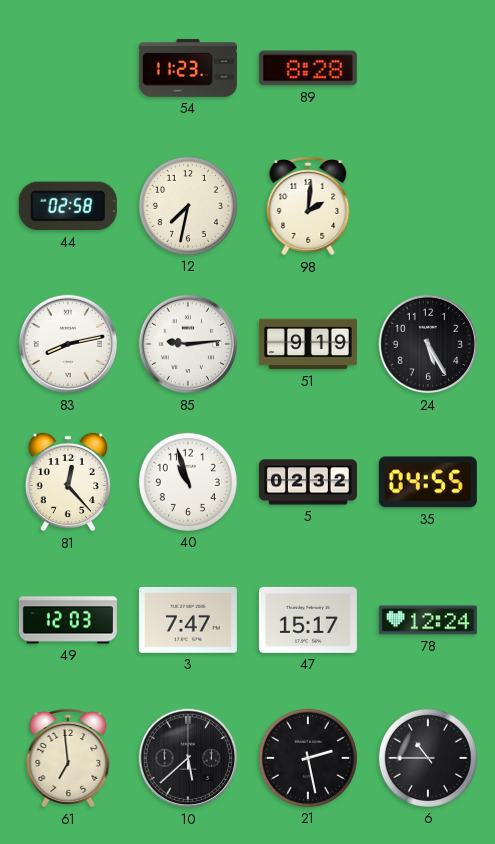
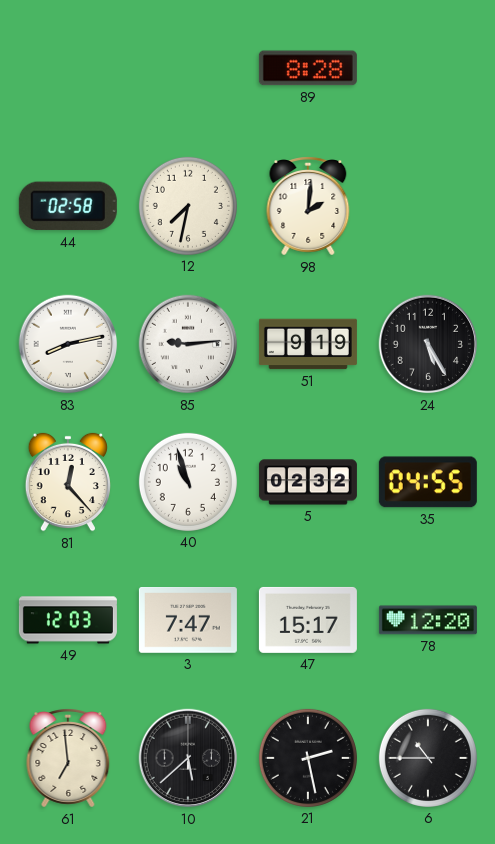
54: 11:23 -> none
78: 12:24 -> 12:20
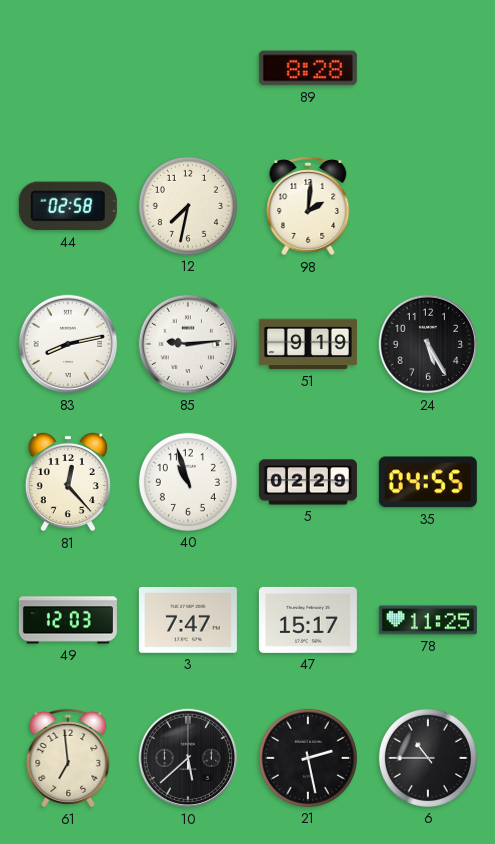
5: 02:32 -> 02:29
78: 12:20 -> 11:25
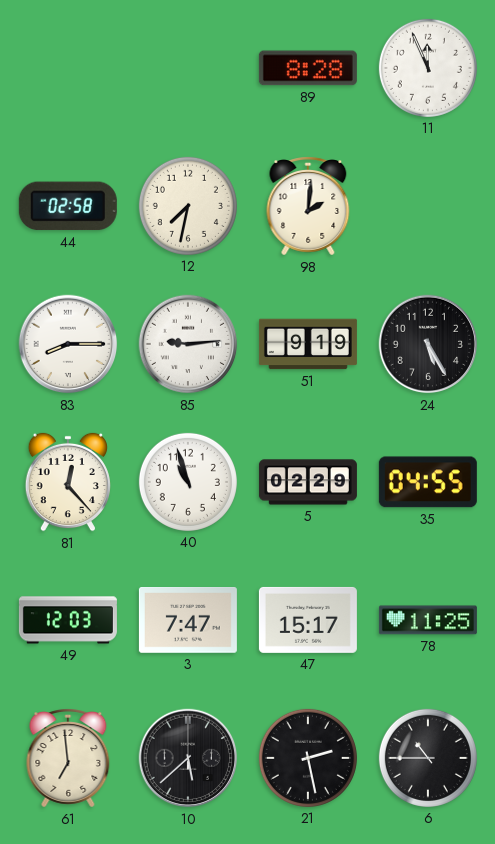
11: none -> 11:56
83: 8:13 -> 8:15
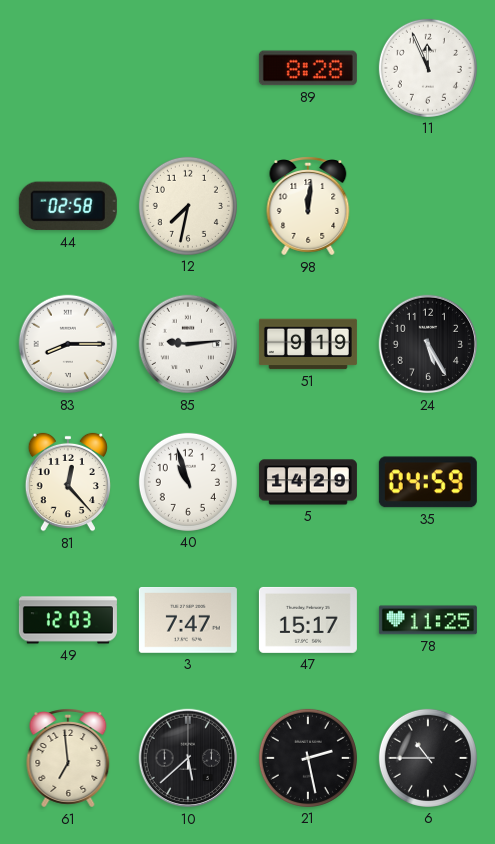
98: 2:01 -> 12:01
5: 02:29 -> 14:29
35: 04:55 -> 04:59
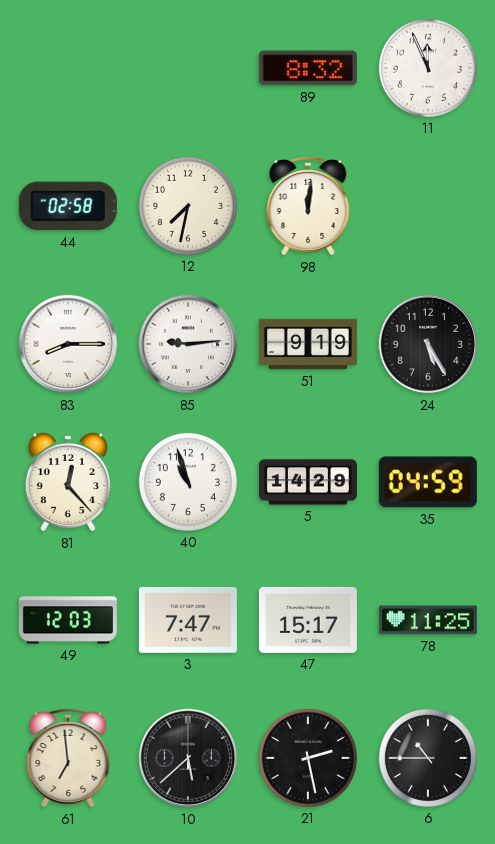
89: 8:28 -> 8:32
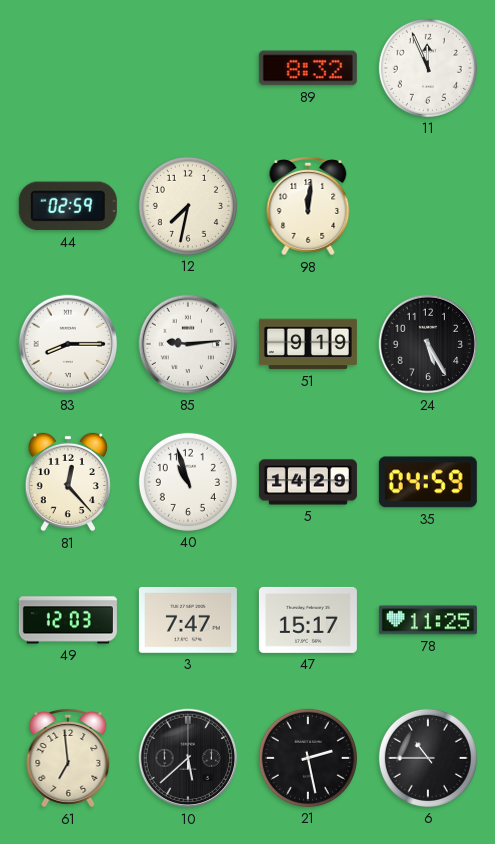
44: 02:58 -> 02:59
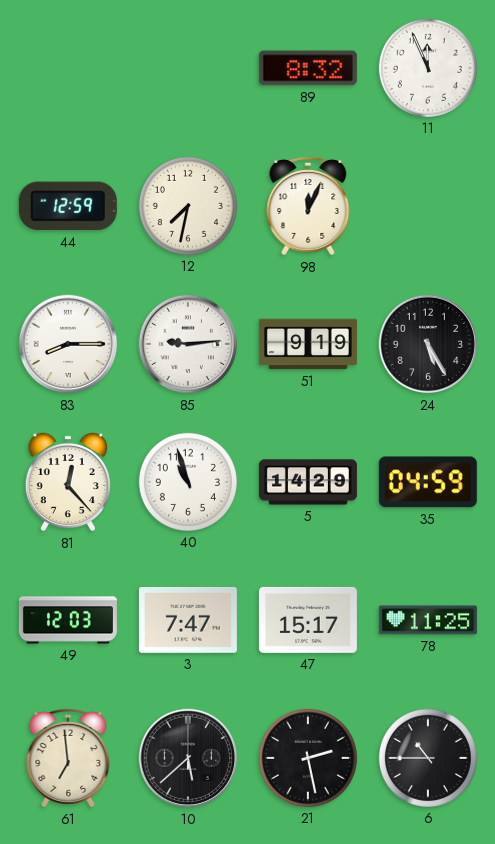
44: 02:59 -> 12:59
98: 12:01 -> 12:04
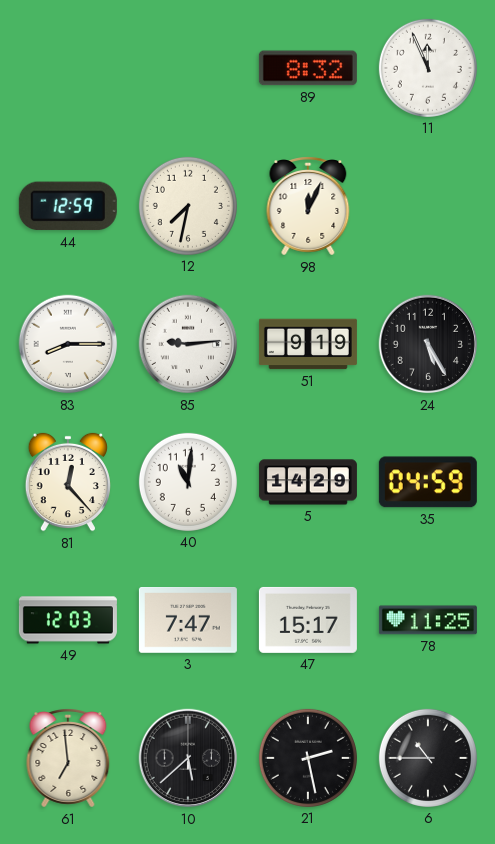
40: 10:57 -> 11:01
